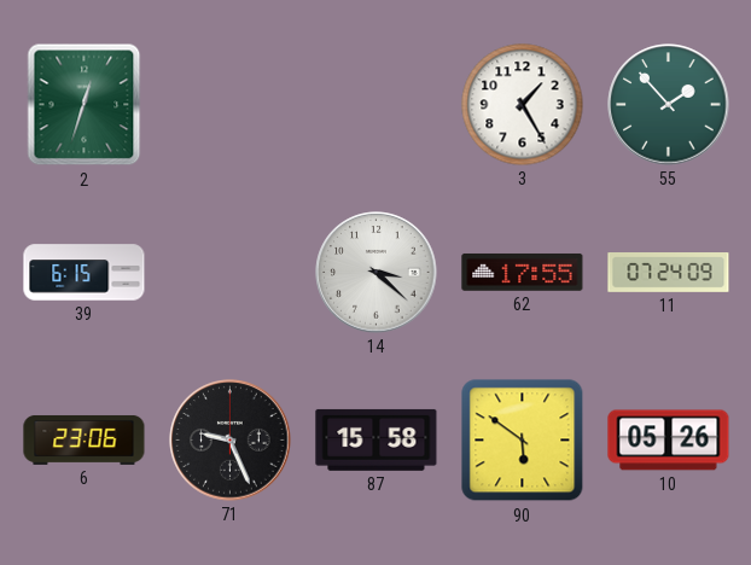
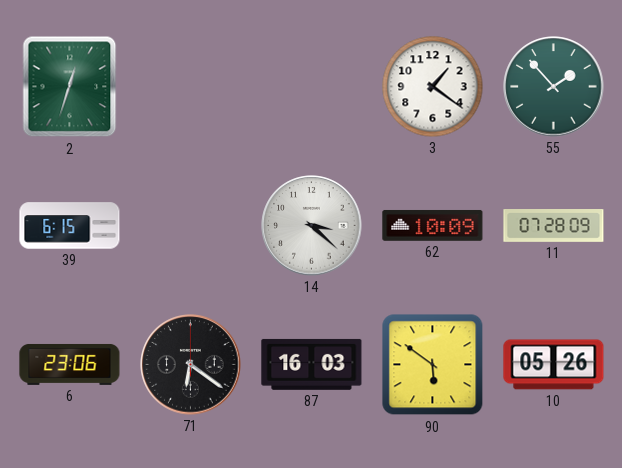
3: 1:25 -> 1:21
62: 17:55 -> 10:09
11: 07:24 -> 07:28
71: 9:26 -> 6:21
87: 15:58 -> 16:03
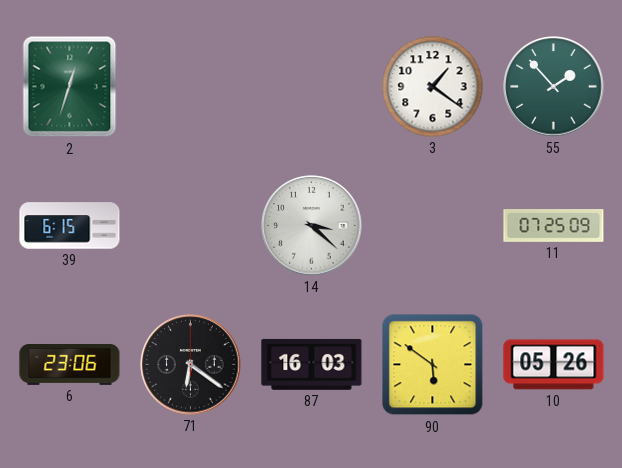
62: 10:09 -> none
11: 07:28 -> 07:25
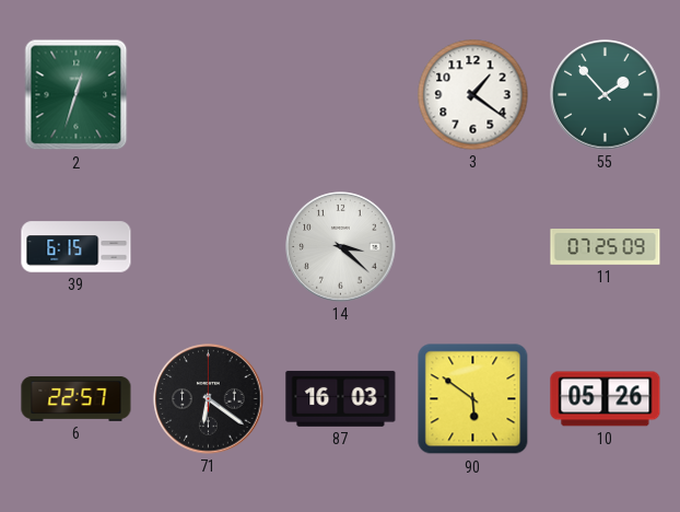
6: 23:06 -> 22:57
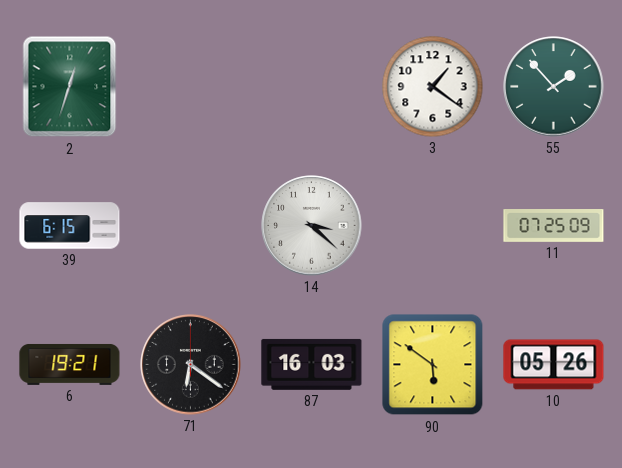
6: 22:57 -> 19:21
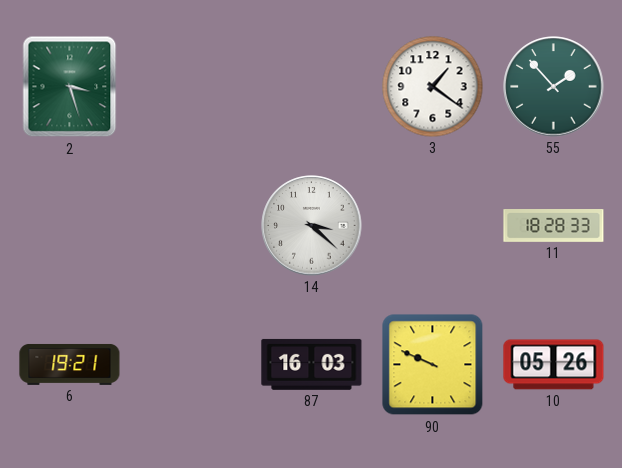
2: 12:33 -> 3:27
39: 6:15 -> none
11: 07:25 -> 18:28
71: 6:21 -> none
90: 5:51 -> 9:49
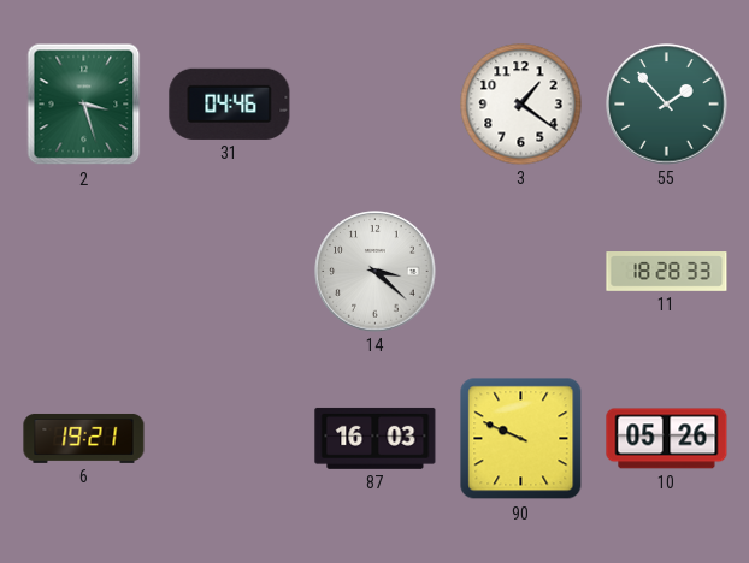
31: none -> 04:46
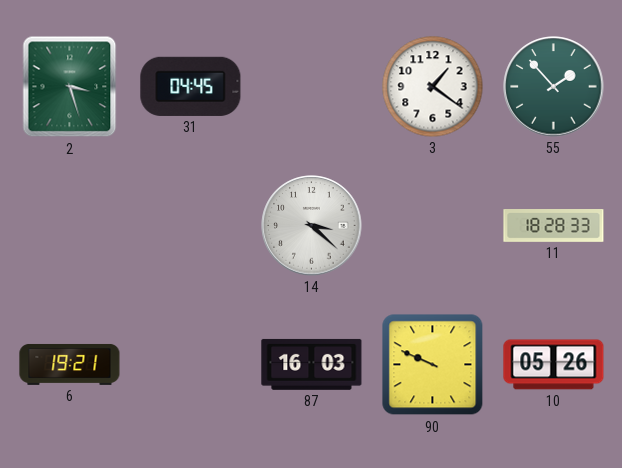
31: 04:46 -> 04:45
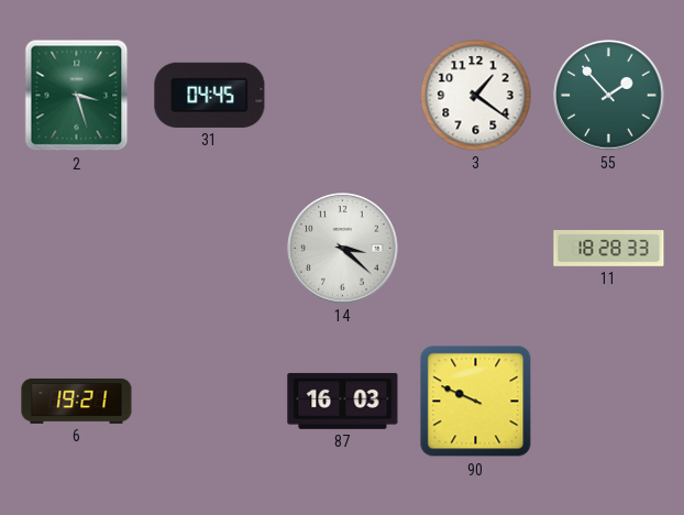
10: 05:26 -> none
